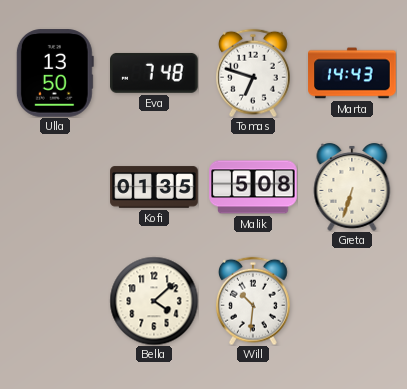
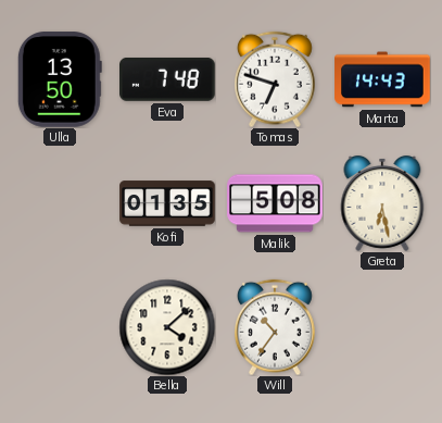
Greta: 6:33 -> 6:28
Will: 10:31 -> 10:36
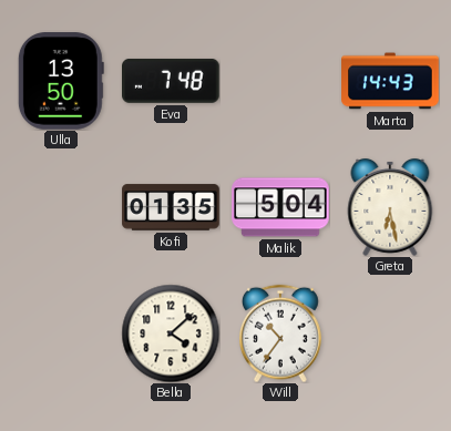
Tomas: 6:48 -> none
Malik: 5:08 -> 5:04
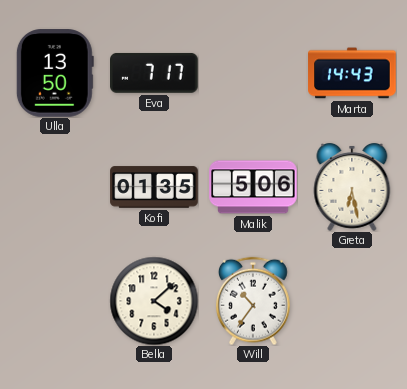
Eva: 7:48 -> 7:17
Malik: 5:04 -> 5:06
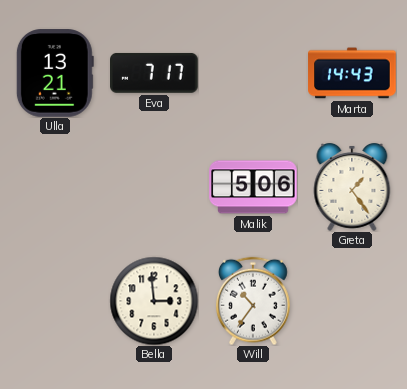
Ulla: 13:50 -> 13:21
Kofi: 01:35 -> none
Greta: 6:28 -> 1:24
Bella: 4:08 -> 2:59
